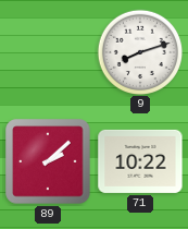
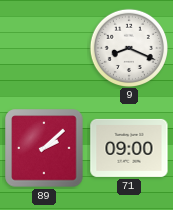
9: 8:12 -> 8:19
71: 10:22 -> 09:00
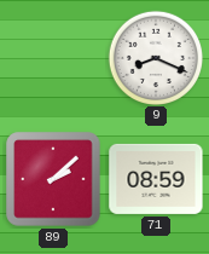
71: 09:00 -> 08:59
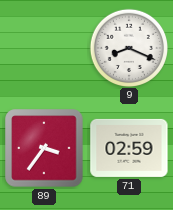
89: 2:08 -> 3:36
71: 08:59 -> 02:59
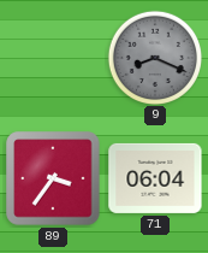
9 dial: white -> grey
71: 02:59 -> 06:04
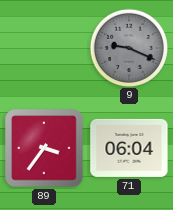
9: 8:19 -> 9:19
